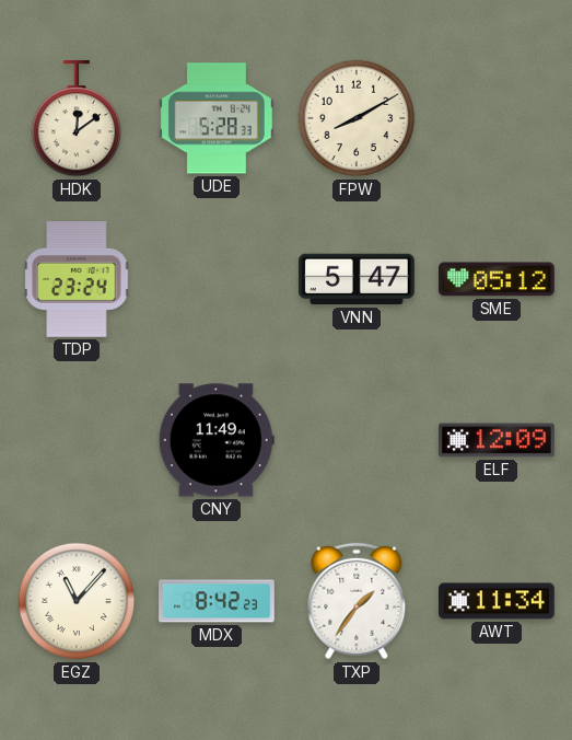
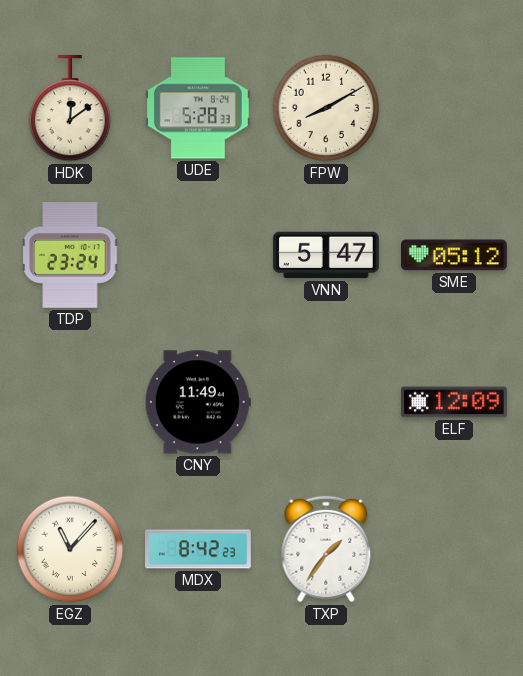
AWT: 11:34 -> none
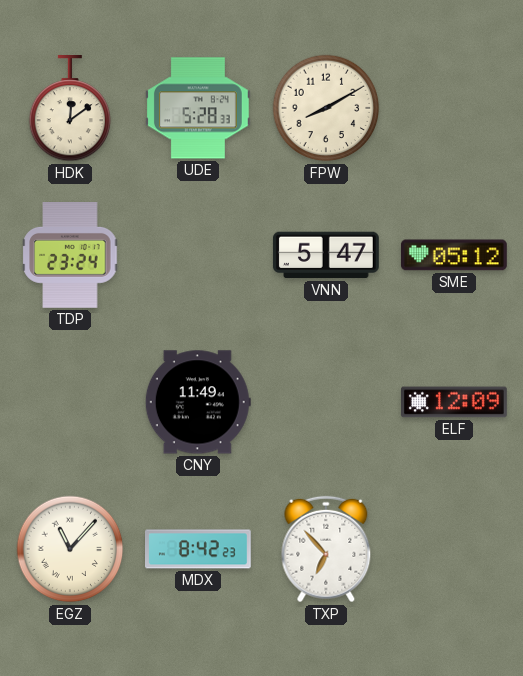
TXP: 1:36 -> 6:53
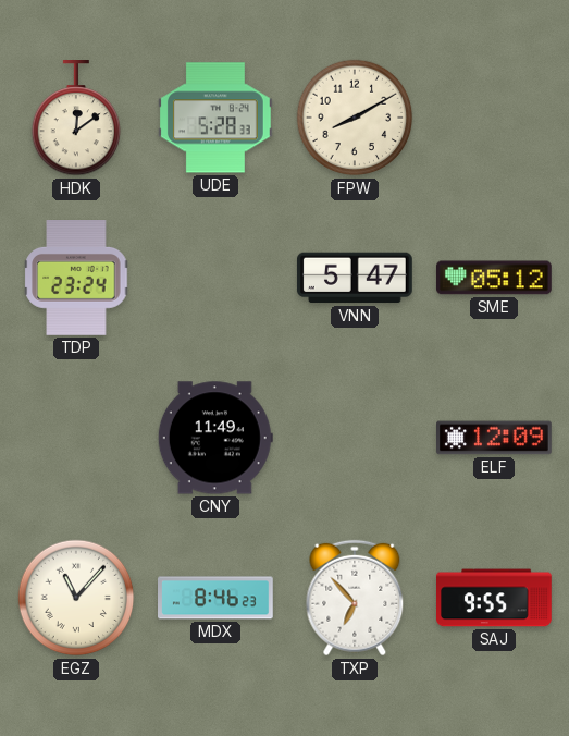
MDX: 8:42 -> 8:46
SAJ: none -> 9:55
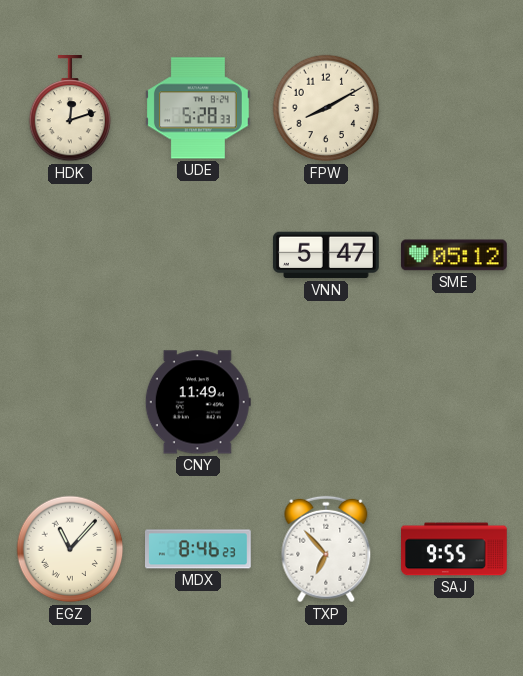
HDK: 12:09 -> 12:12
TDP: 23:24 -> none
ELF: 12:09 -> none
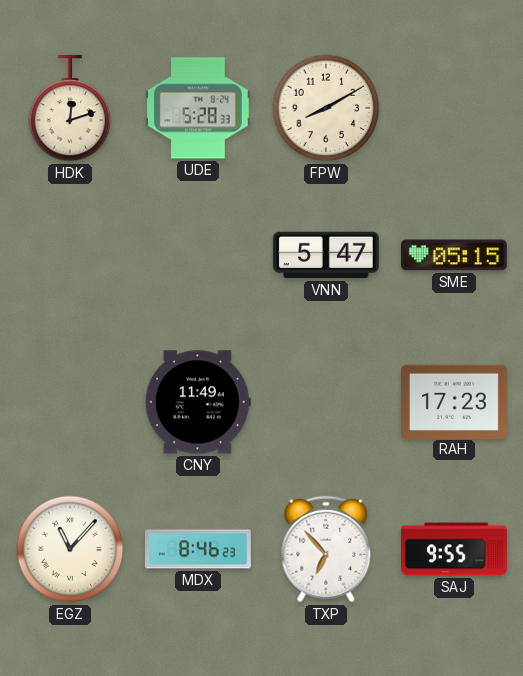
SME: 05:12 -> 05:15
RAH: none -> 17:23
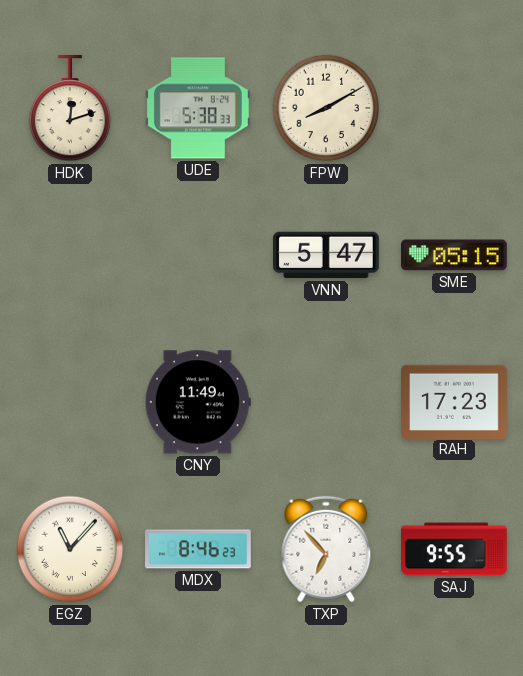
UDE: 5:28 -> 5:38
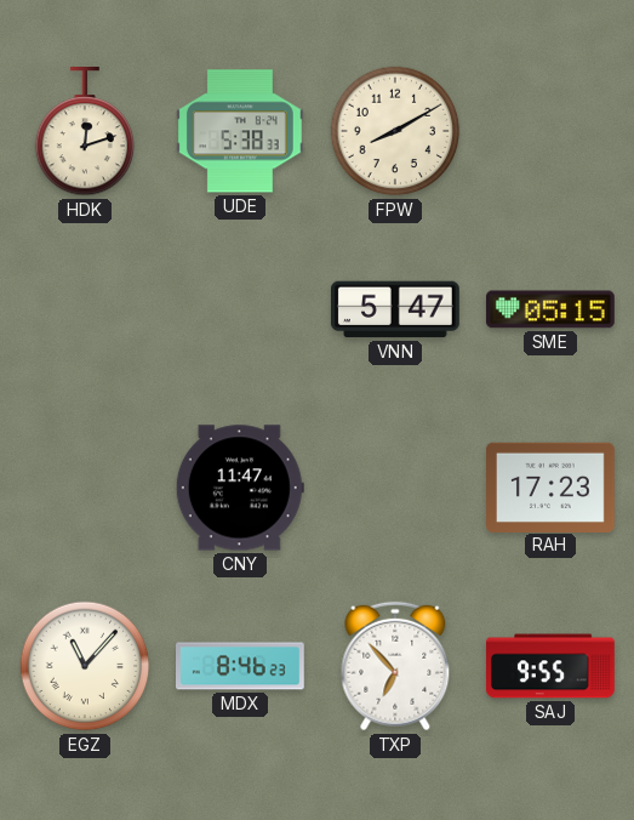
CNY: 11:49 -> 11:47
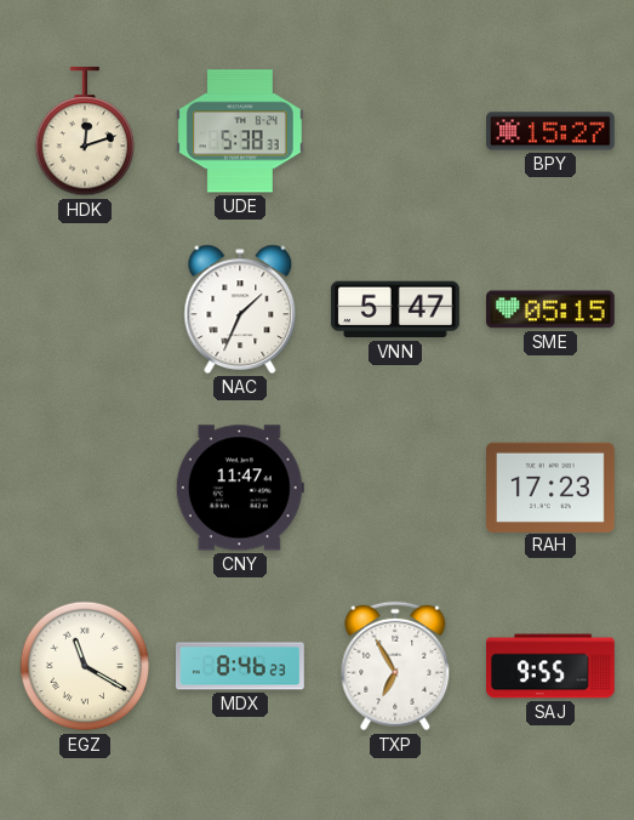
FPW: 8:10 -> none
BPY: none -> 15:27
NAC: none -> 1:34
EGZ: 11:07 -> 11:20
TXP: 6:53 -> 6:55
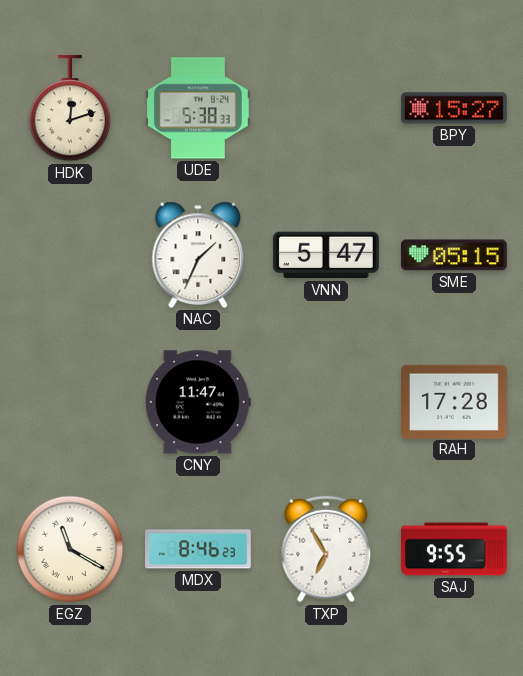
RAH: 17:23 -> 17:28
